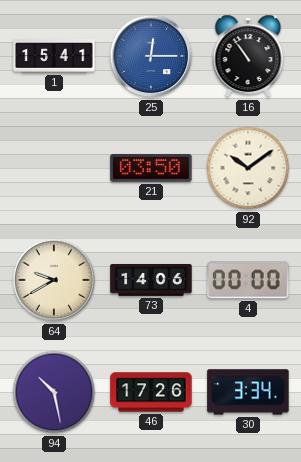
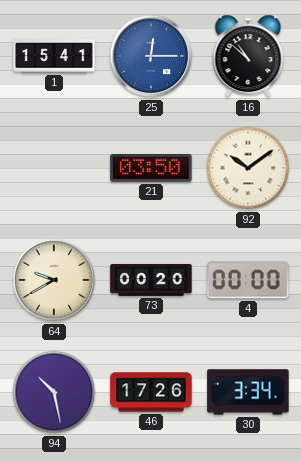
16: 10:54 -> 10:52
73: 14:06 -> 00:20
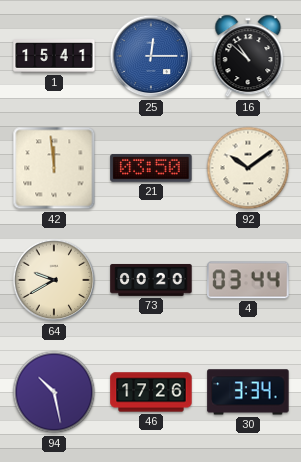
42: none -> 11:59
4: 00:00 -> 03:44
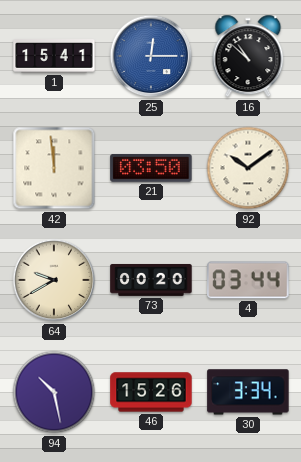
46: 17:26 -> 15:26
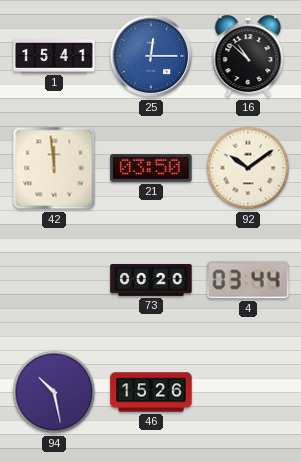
64: 9:40 -> none
30: 3:34 -> none
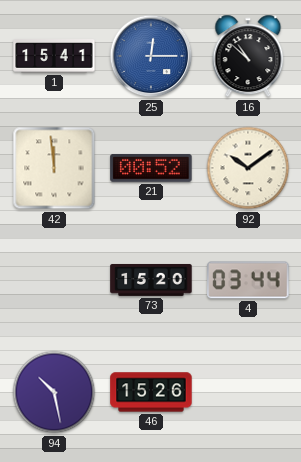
21: 03:50 -> 00:52
73: 00:20 -> 15:20
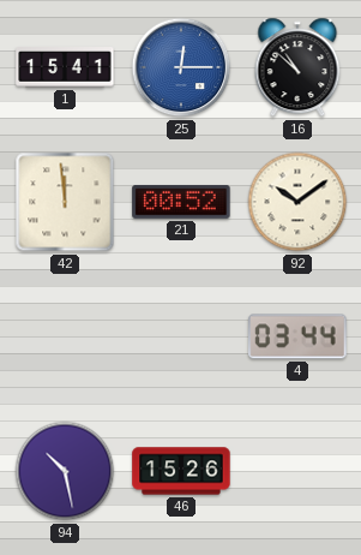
73: 15:20 -> none
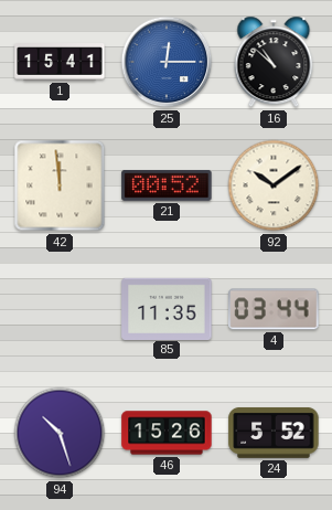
85: none -> 11:35
94: 10:28 -> 10:27
24: none -> 5:52
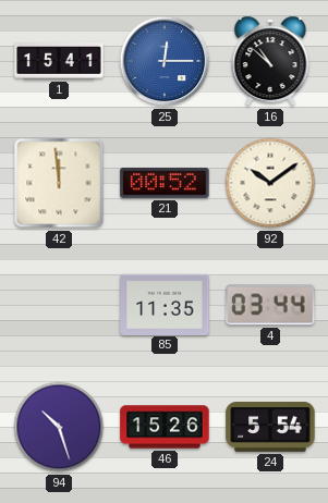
24: 5:52 -> 5:54
